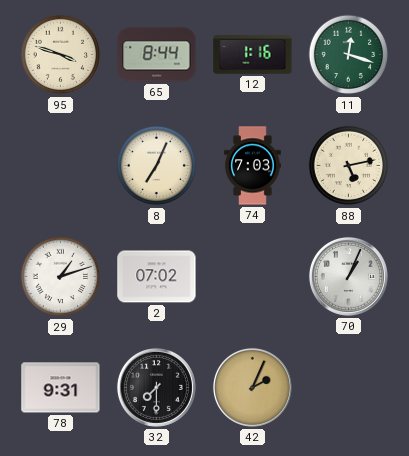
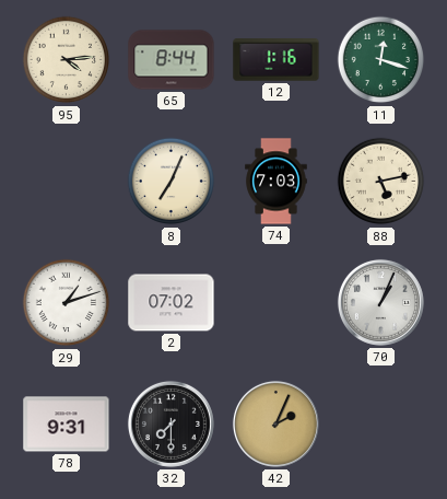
95: 3:48 -> 4:14
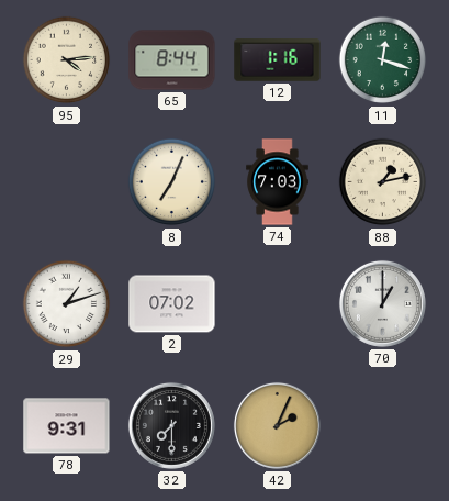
88: 5:13 -> 1:13
70: 1:04 -> 1:00
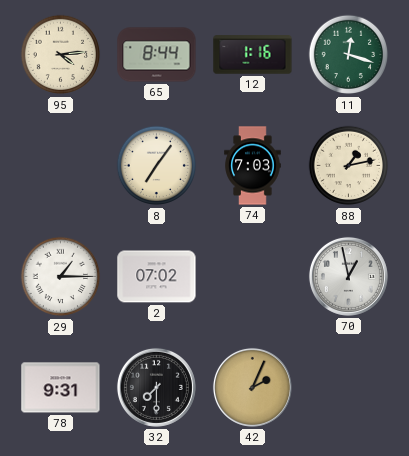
8: 7:04 -> 7:06
29: 1:12 -> 1:15
70: 1:00 -> 12:58
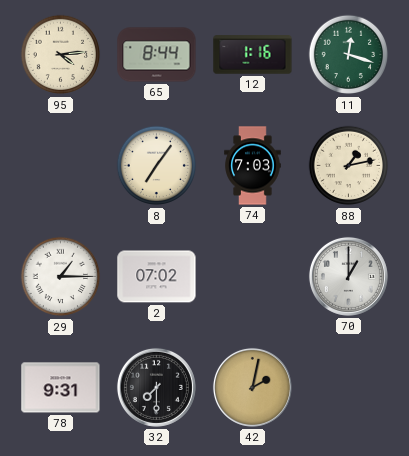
70: 12:58 -> 1:00
42: 2:04 -> 2:02
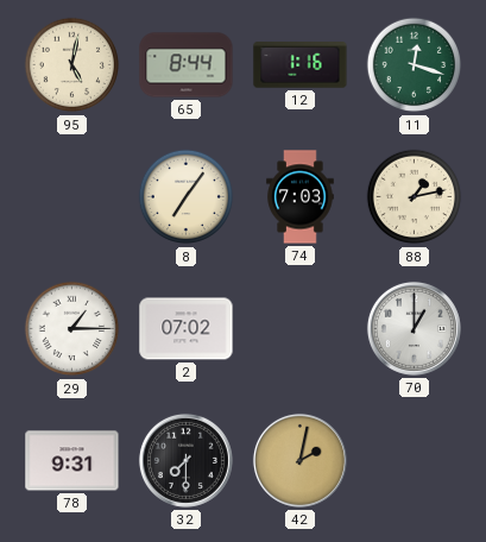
95: 4:14 -> 5:02
